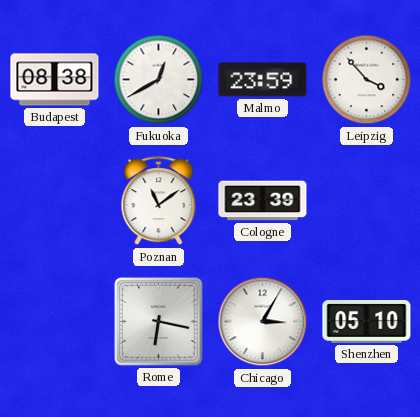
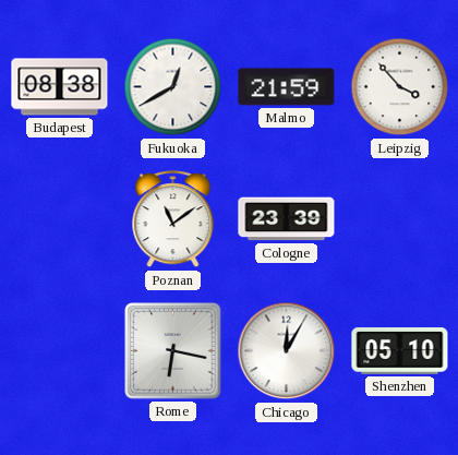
Malmo: 23:59 -> 21:59
Chicago: 3:05 -> 12:05
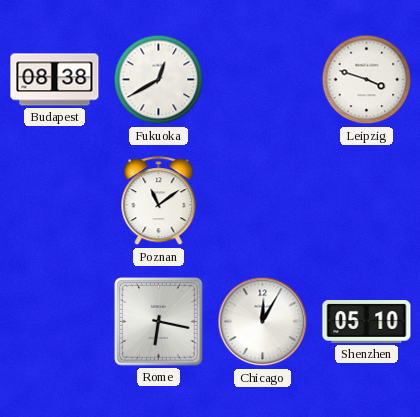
Malmo: 21:59 -> none
Leipzig: 3:53 -> 3:48
Cologne: 23:39 -> none
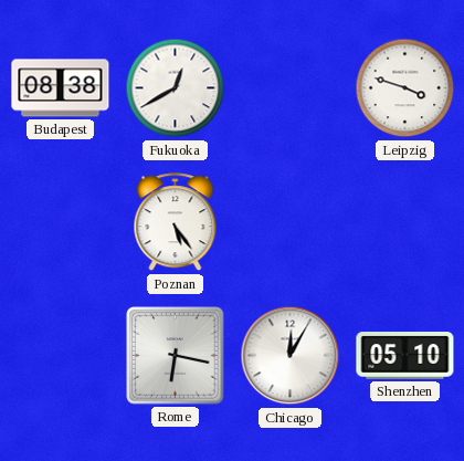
Poznan: 11:09 -> 5:24
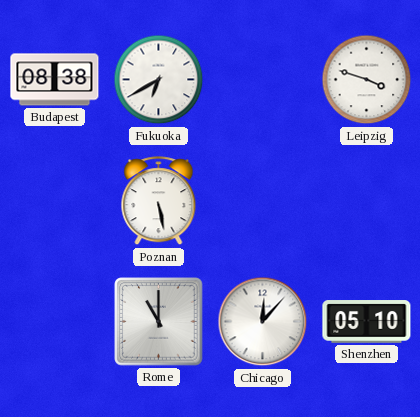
Fukuoka: 12:40 -> 6:40
Poznan: 5:24 -> 5:28
Rome: 6:17 -> 11:00
Chicago: 12:05 -> 12:07
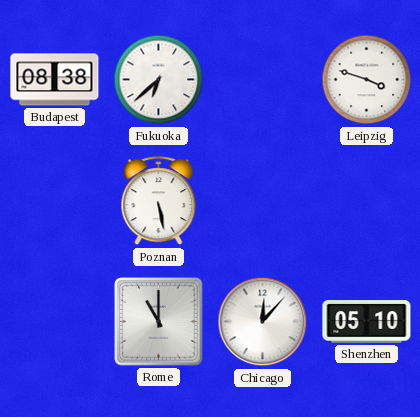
Fukuoka: 6:40 -> 6:38
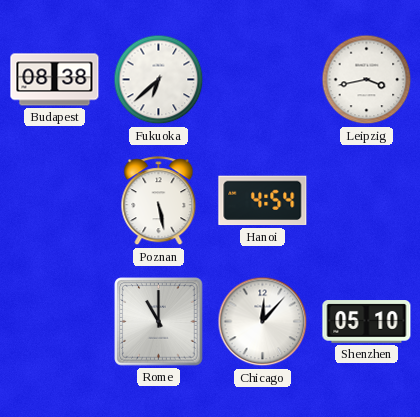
Leipzig: 3:48 -> 3:43
Hanoi: none -> 4:54
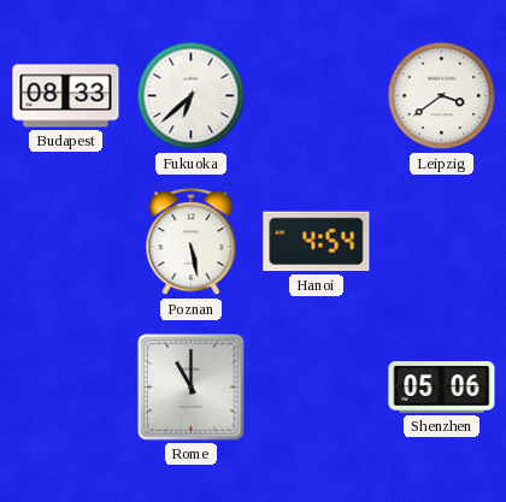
Budapest: 08:38 -> 08:33
Leipzig: 3:43 -> 3:39
Chicago: 12:07 -> none
Shenzhen: 05:10 -> 05:06
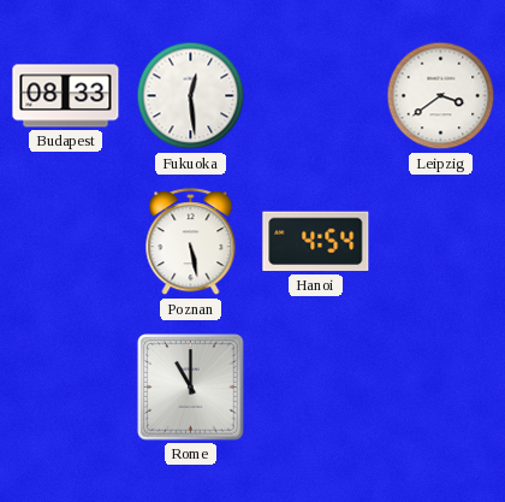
Fukuoka: 6:38 -> 12:29
Shenzhen: 05:06 -> none
